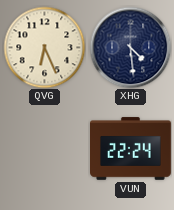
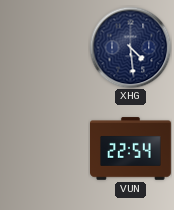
QVG: 6:26 -> none
VUN: 22:24 -> 22:54
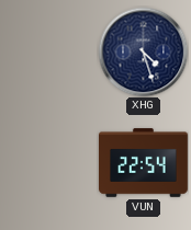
XHG: 4:29 -> 4:27
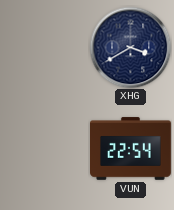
XHG: 4:27 -> 3:40
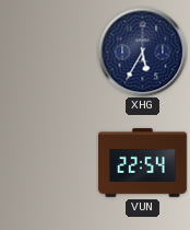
XHG: 3:40 -> 5:35
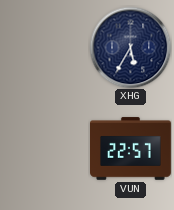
VUN: 22:54 -> 22:57
